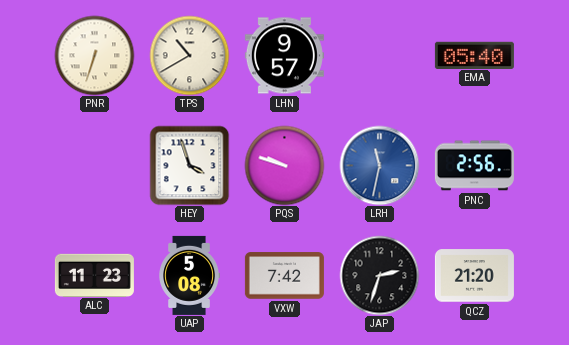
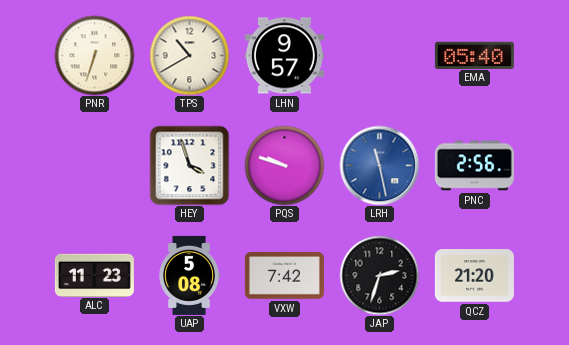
LRH: 11:32 -> 11:28
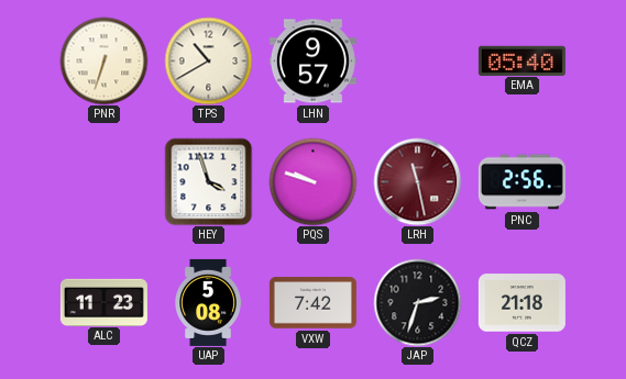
LRH dial: blue -> burgundy
QCZ: 21:20 -> 21:18
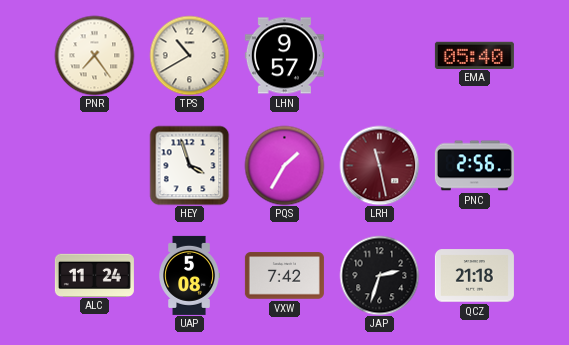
PNR: 6:33 -> 7:24
PQS: 9:48 -> 1:35
ALC: 11:23 -> 11:24
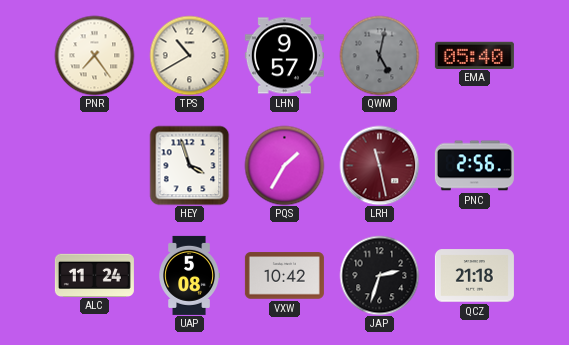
QWM: none -> 5:02
VXW: 7:42 -> 10:42
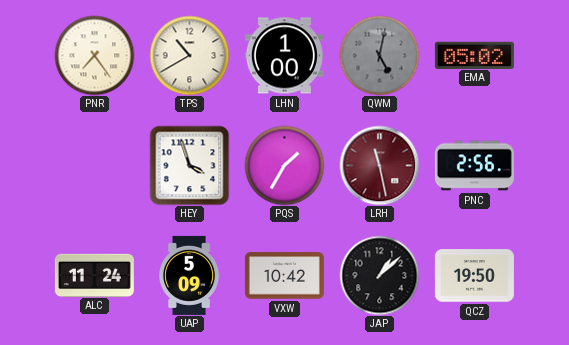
LHN: 9:57 -> 1:00
EMA: 05:40 -> 05:02
UAP: 5:08 -> 5:09
JAP: 2:33 -> 1:08
QCZ: 21:18 -> 19:50
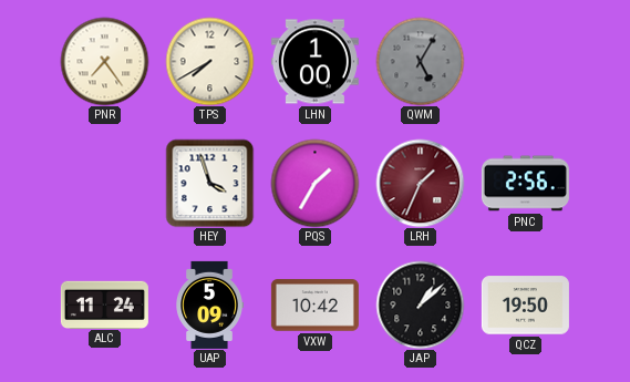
TPS: 10:40 -> 7:40
QWM: 5:02 -> 5:05
EMA: 05:02 -> none
LRH: 11:28 -> 1:34
